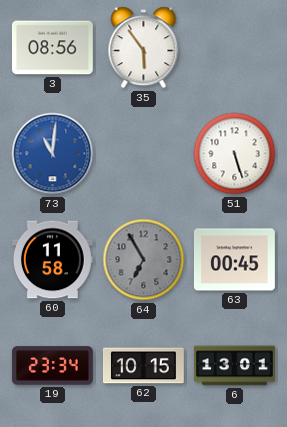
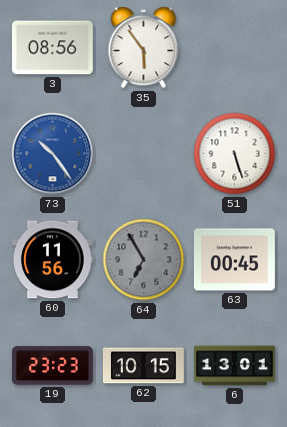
73: 11:01 -> 10:24
60: 11:58 -> 11:56
19: 23:34 -> 23:23
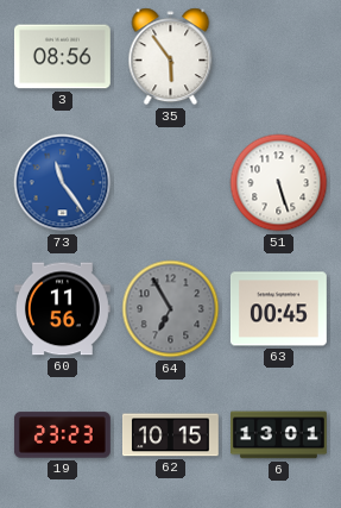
73: 10:24 -> 11:24
